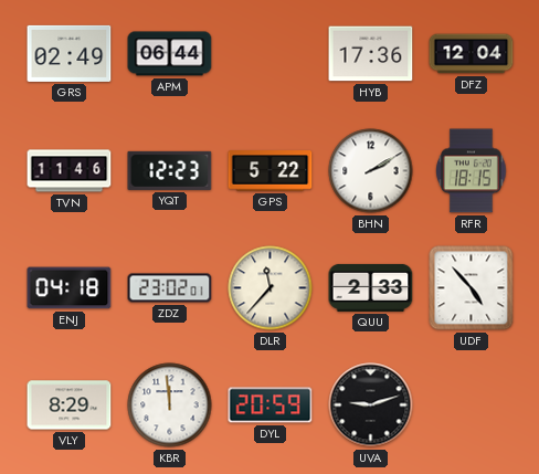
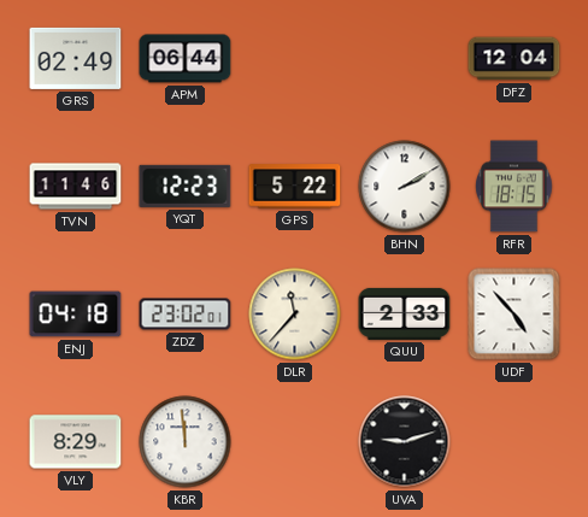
HYB: 17:36 -> none
DYL: 20:59 -> none
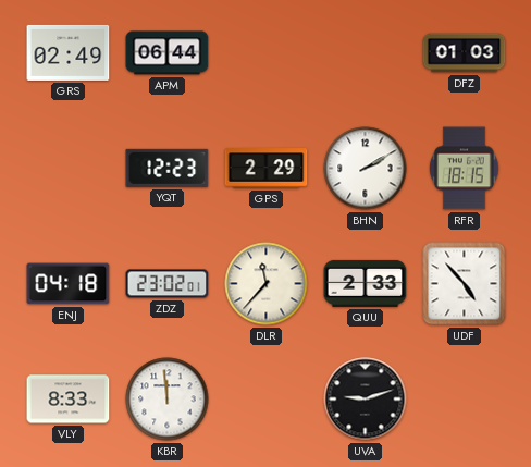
DFZ: 12:04 -> 01:03
TVN: 11:46 -> none
GPS: 5:22 -> 2:29
VLY: 8:29 -> 8:33
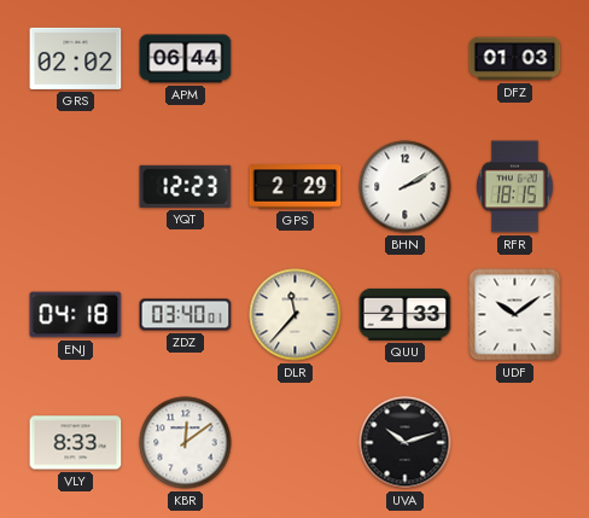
GRS: 02:49 -> 02:02
ZDZ: 23:02 -> 03:40
UDF: 4:53 -> 10:09
KBR: 11:59 -> 12:09
UVA: 9:12 -> 10:12
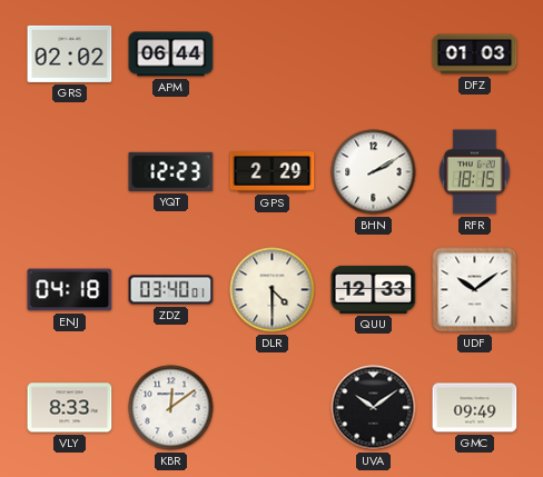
DLR: 11:37 -> 4:30
QUU: 2:33 -> 12:33
UVA: 10:12 -> 10:09
GMC: none -> 09:49
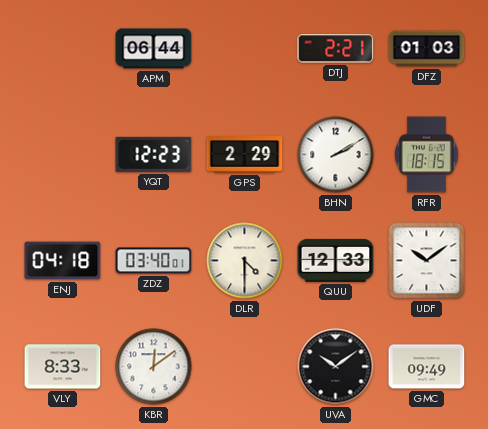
GRS: 02:02 -> none
DTJ: none -> 2:21
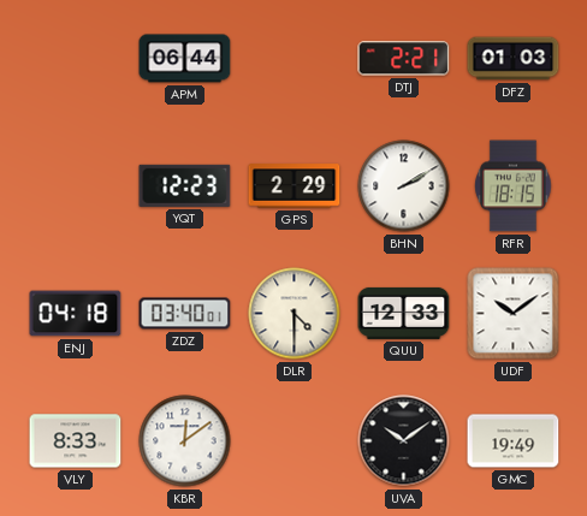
GMC: 09:49 -> 19:49
